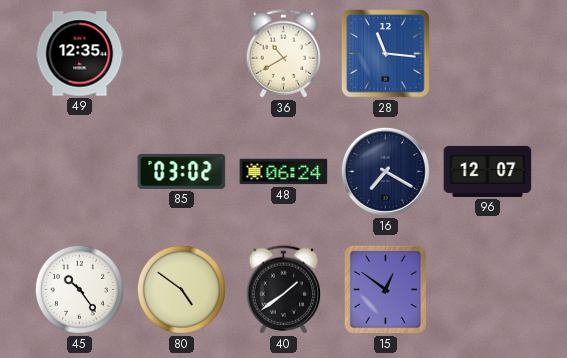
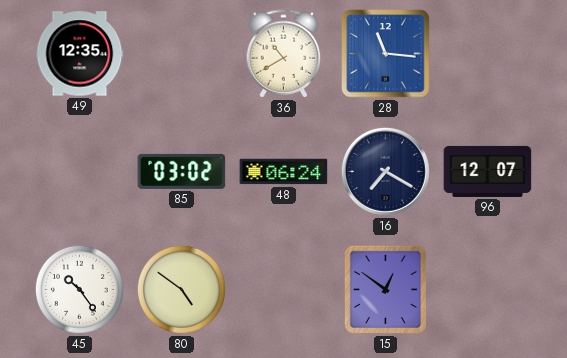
40: 1:39 -> none
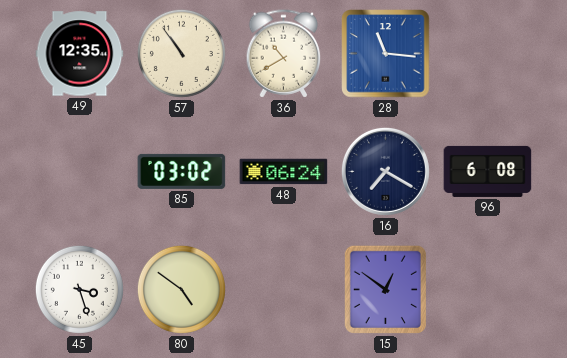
57: none -> 10:54
96: 12:07 -> 6:08
45: 10:24 -> 3:27
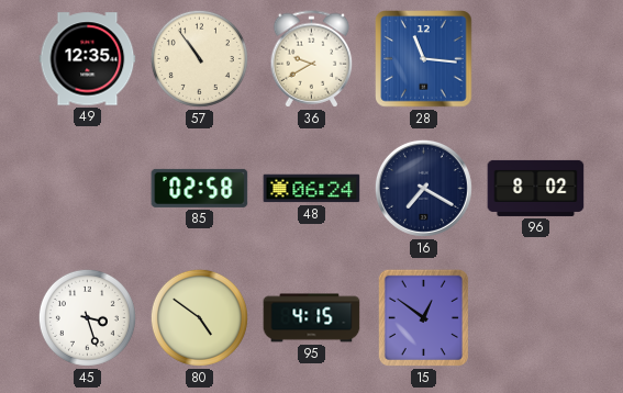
36: 10:40 -> 9:40
85: 03:02 -> 02:58
96: 6:08 -> 8:02
95: none -> 4:15
